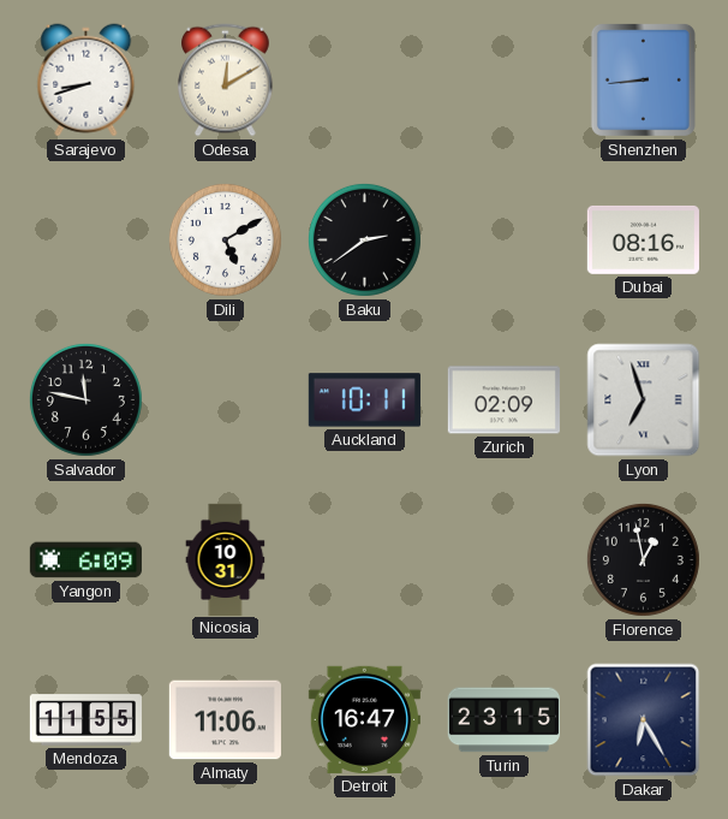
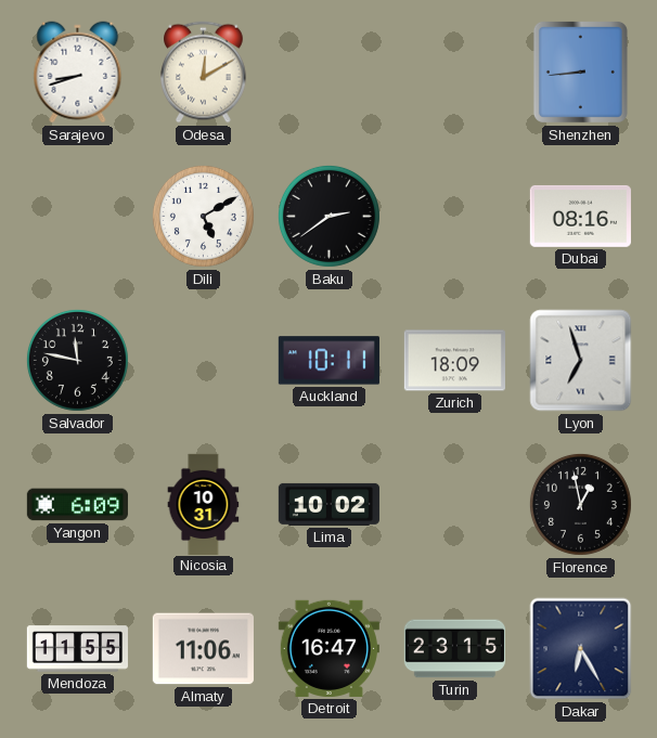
Zurich: 02:09 -> 18:09
Lima: none -> 10:02
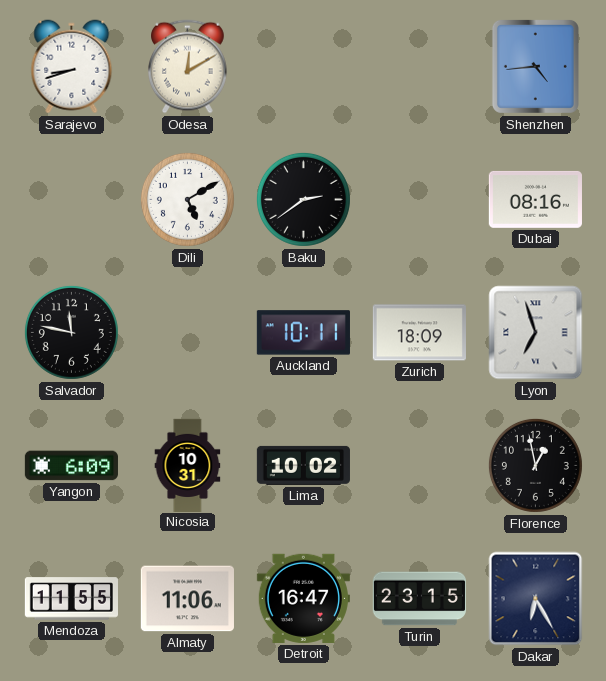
Shenzhen: 8:44 -> 4:44
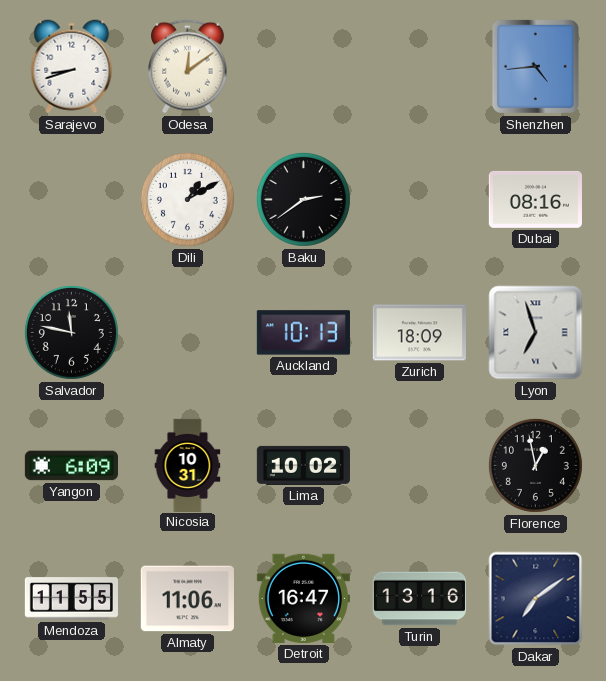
Odesa: 12:10 -> 12:09
Dili: 5:10 -> 1:10
Auckland: 10:11 -> 10:13
Turin: 23:15 -> 13:16
Dakar: 6:25 -> 7:09
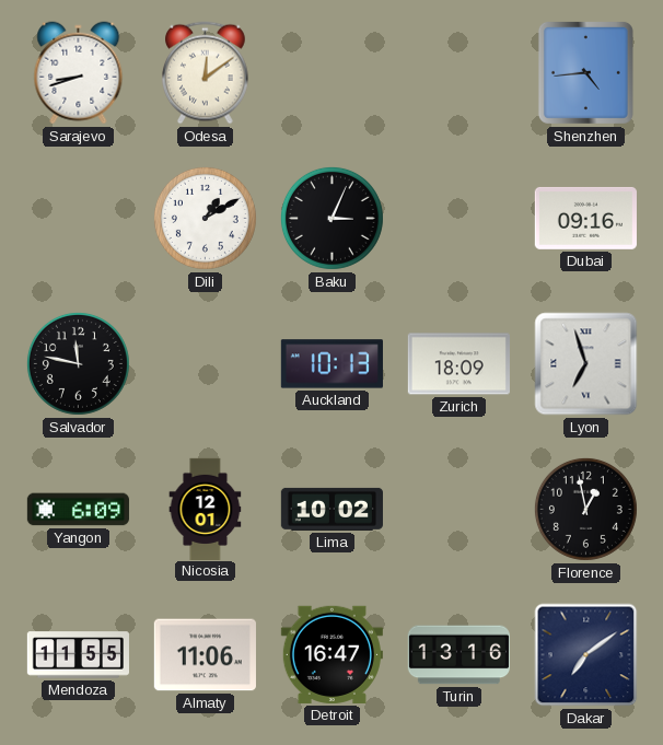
Baku: 2:39 -> 3:04
Dubai: 08:16 -> 09:16
Nicosia: 10:31 -> 12:01
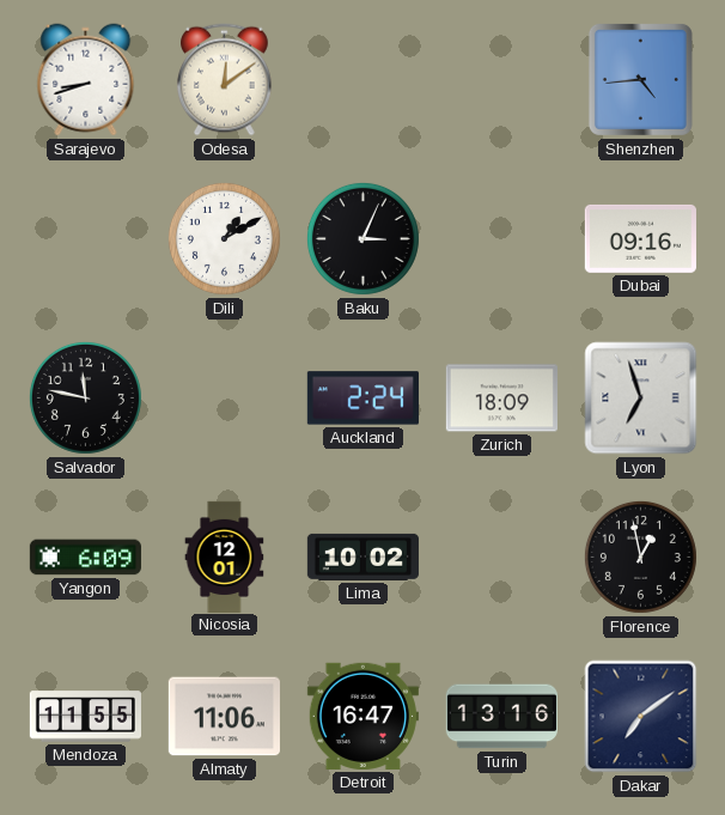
Auckland: 10:13 -> 2:24
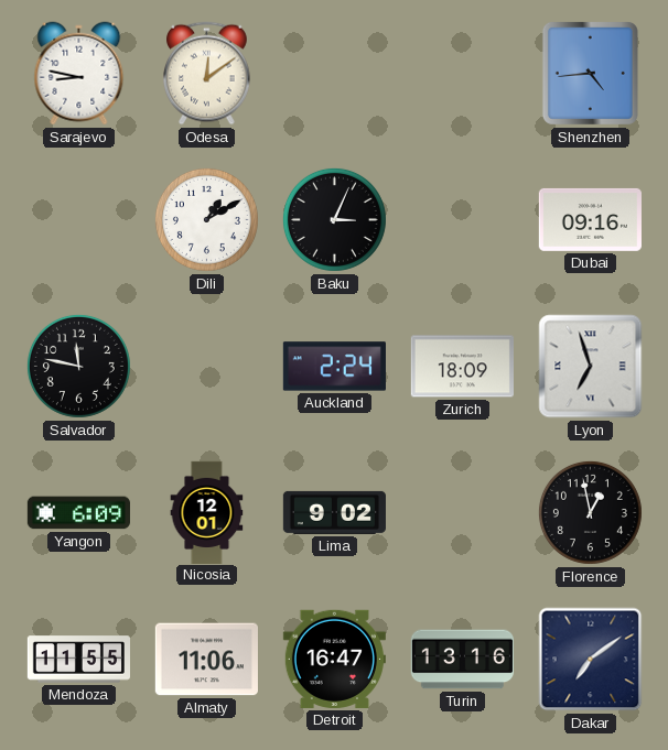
Sarajevo: 8:42 -> 8:47
Lima: 10:02 -> 9:02
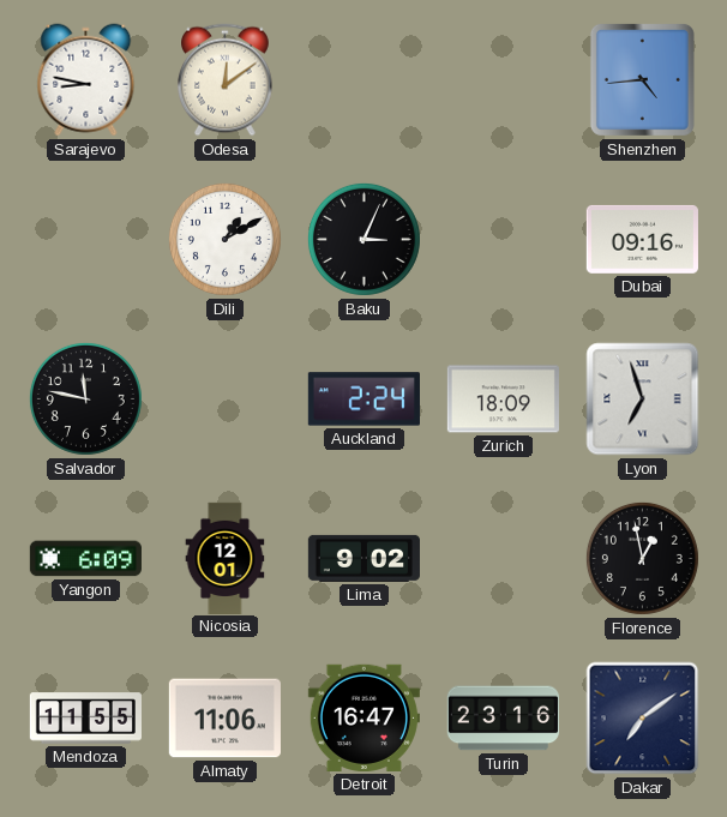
Turin: 13:16 -> 23:16
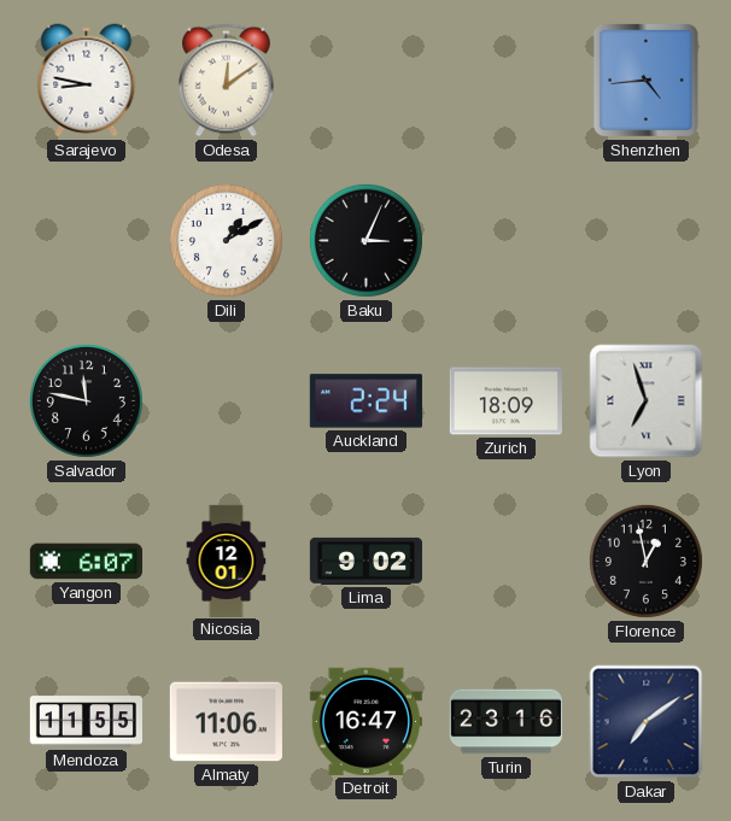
Dubai: 09:16 -> none
Yangon: 6:09 -> 6:07
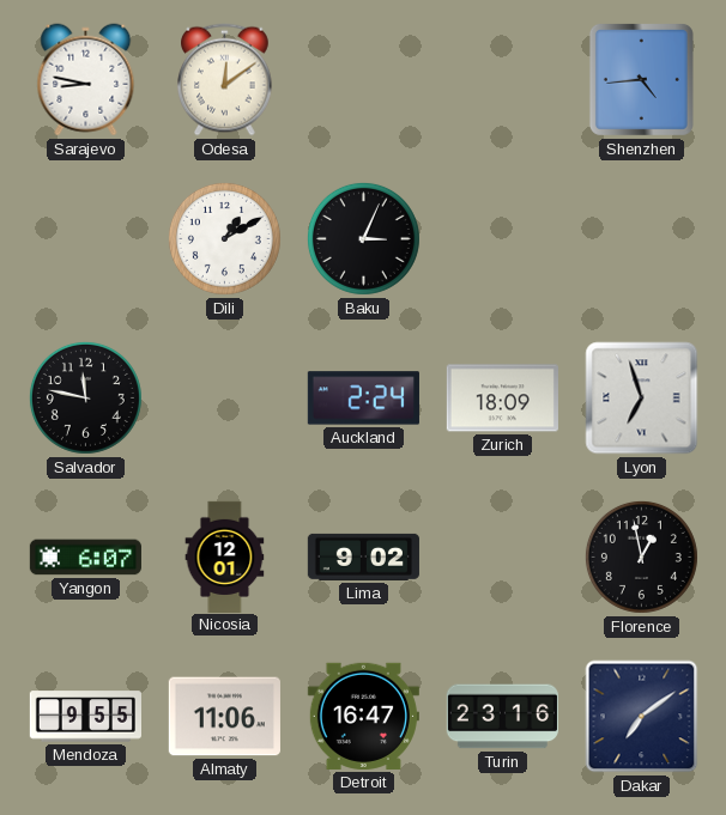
Mendoza: 11:55 -> 9:55
